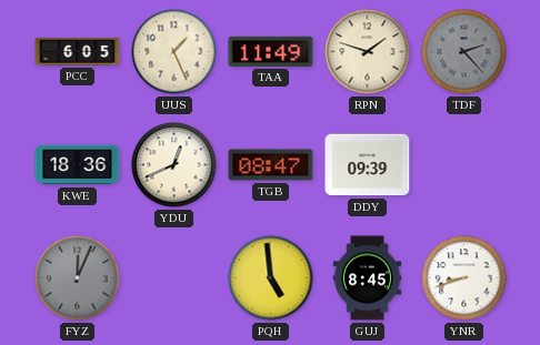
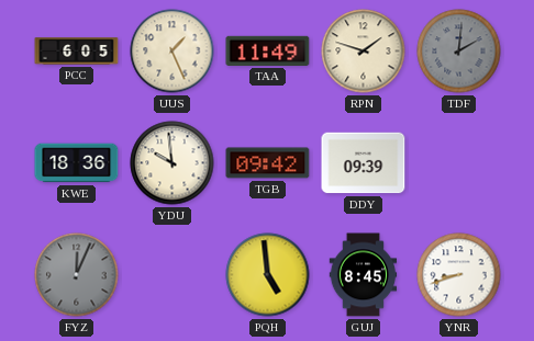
TDF: 2:23 -> 2:01
YDU: 12:41 -> 9:59
TGB: 08:47 -> 09:42
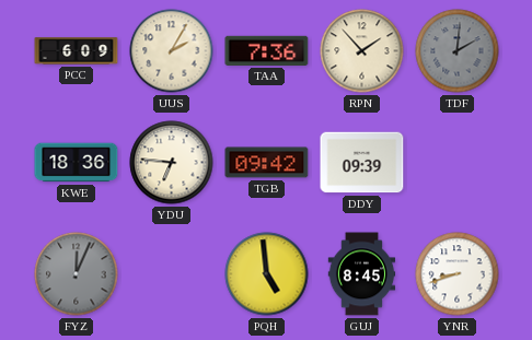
PCC: 6:05 -> 6:09
UUS: 1:26 -> 2:05
TAA: 11:49 -> 7:36
RPN: 1:48 -> 1:53
YDU: 9:59 -> 6:46
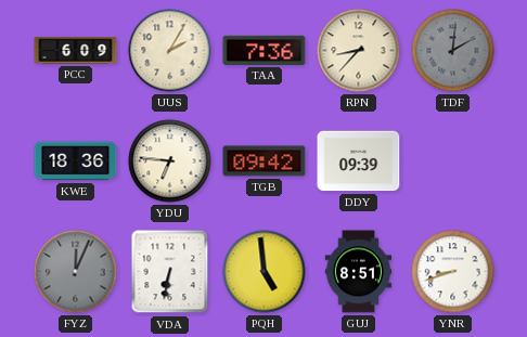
RPN: 1:53 -> 8:37
VDA: none -> 6:32
GUJ: 8:45 -> 8:51
